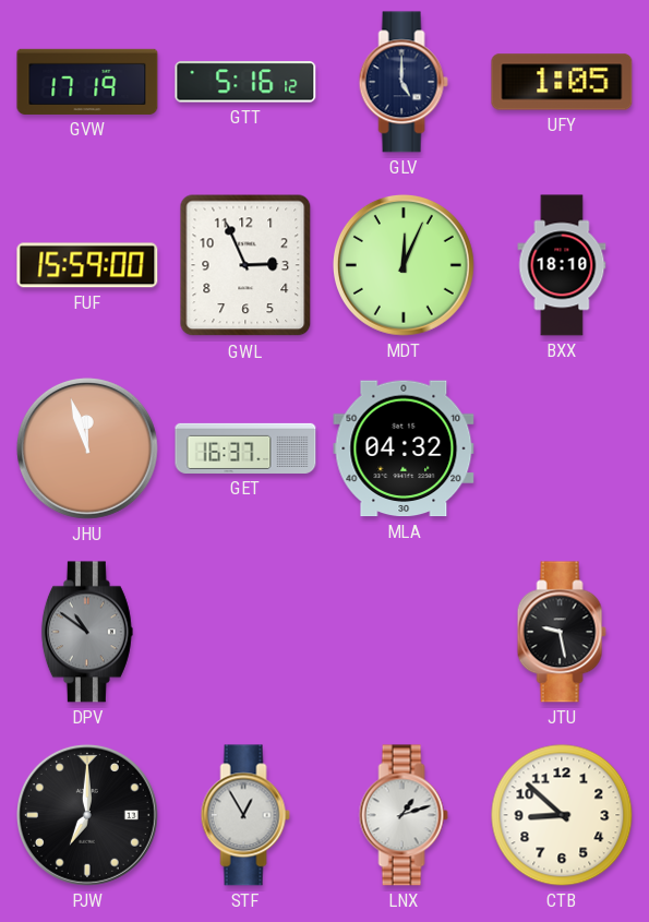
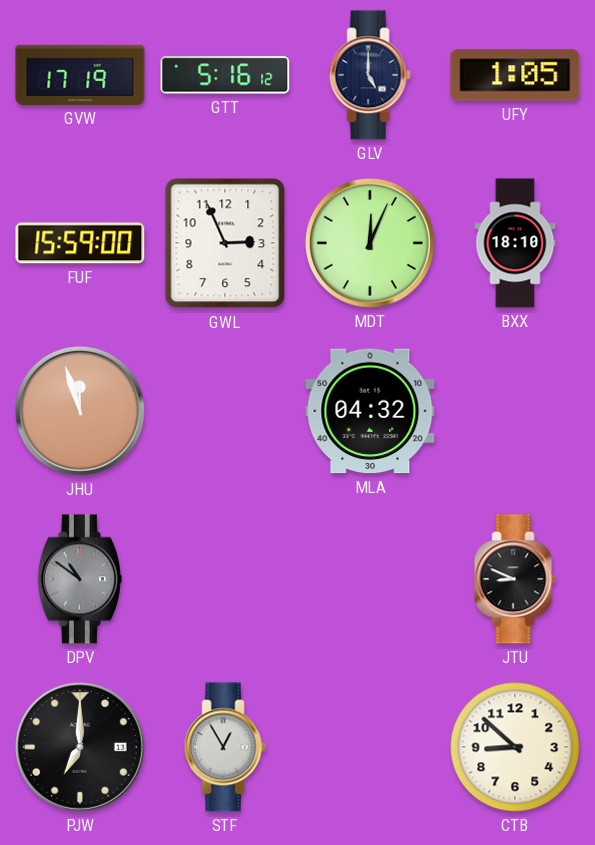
GET: 16:37 -> none
JTU: 9:28 -> 8:49
LNX: 1:12 -> none
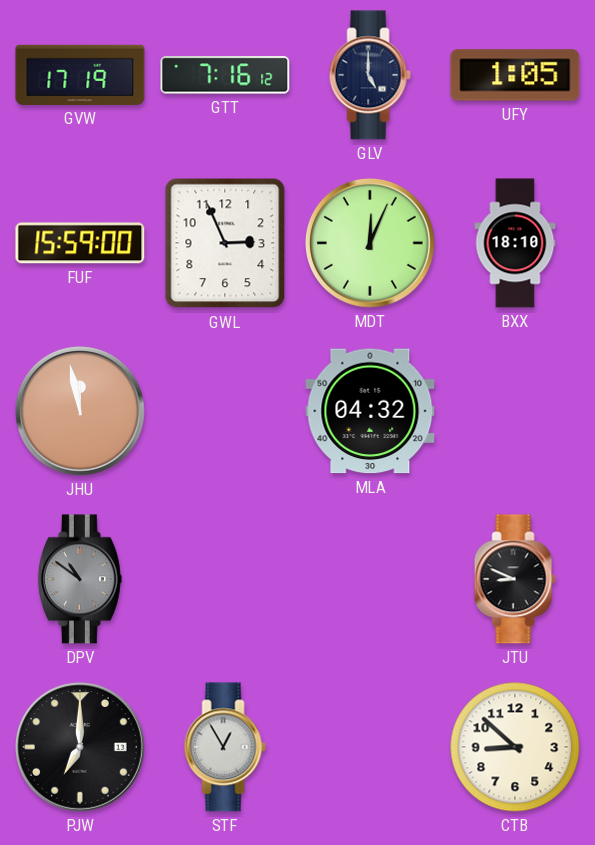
GTT: 5:16 -> 7:16
JHU: 11:57 -> 11:58
